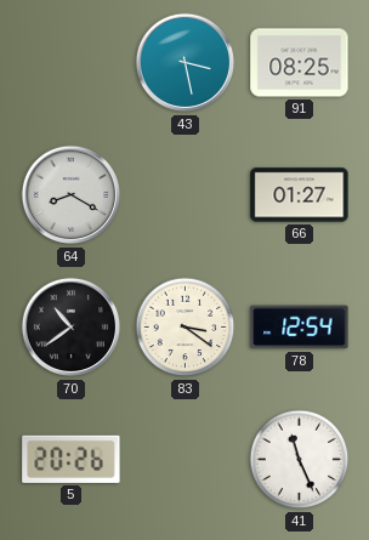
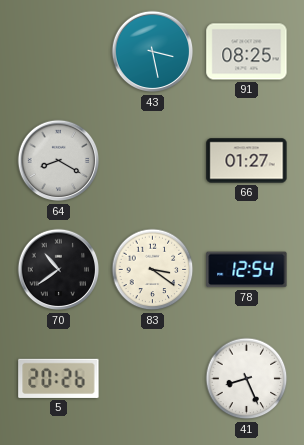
41: 11:26 -> 8:26
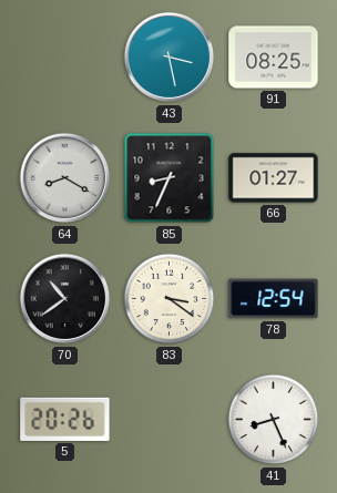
85: none -> 8:34
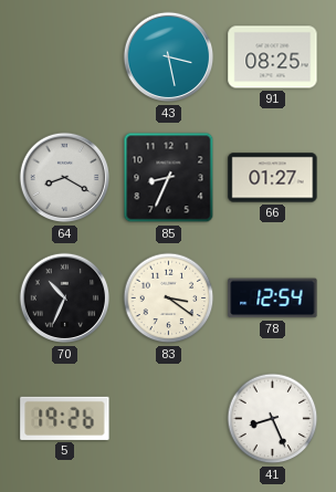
70: 10:39 -> 10:34
5: 20:26 -> 19:26
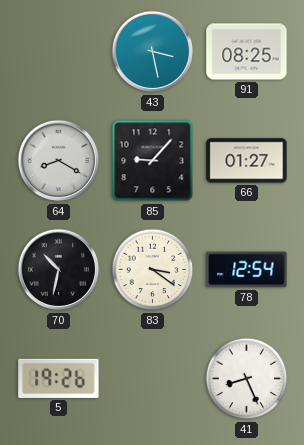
85: 8:34 -> 9:07
70: 10:34 -> 10:32
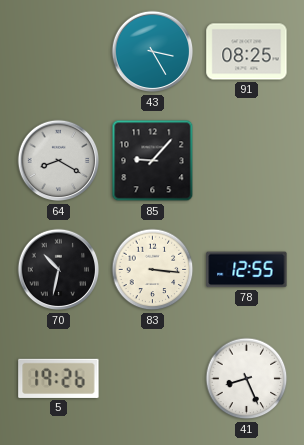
43: 3:28 -> 3:25
66: 01:27 -> none
83: 3:21 -> 3:16
78: 12:54 -> 12:55
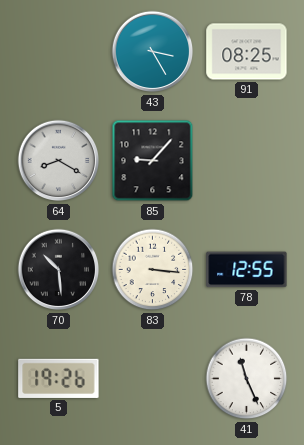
70: 10:32 -> 10:29
41: 8:26 -> 11:26
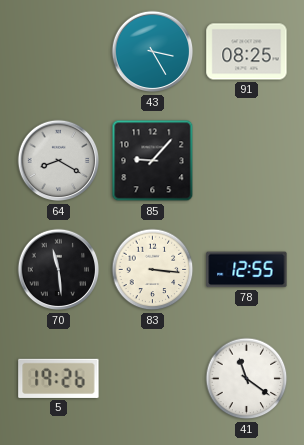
70: 10:29 -> 11:29
41: 11:26 -> 11:21
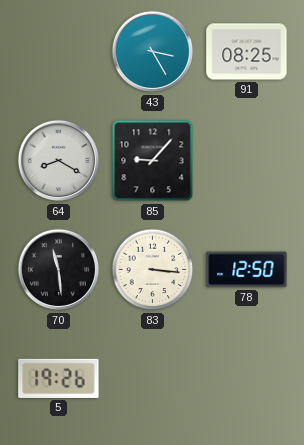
78: 12:55 -> 12:50
41: 11:21 -> none
